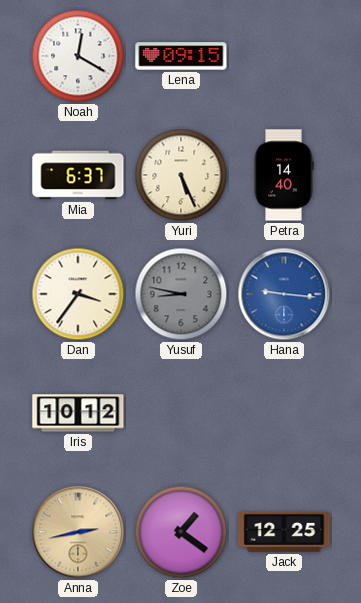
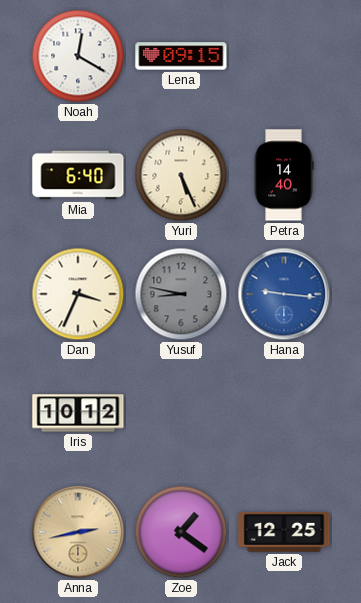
Mia: 6:37 -> 6:40
Dan: 3:36 -> 3:34
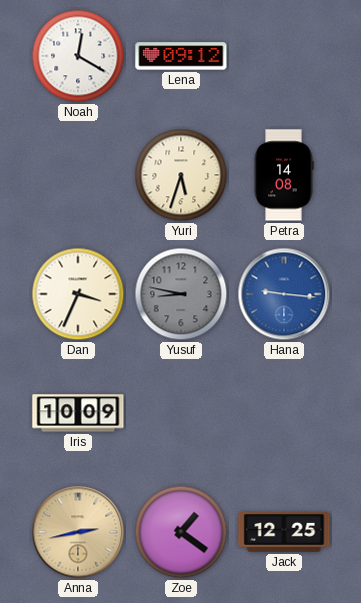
Lena: 09:15 -> 09:12
Mia: 6:40 -> none
Yuri: 5:26 -> 5:33
Petra: 14:40 -> 14:08
Iris: 10:12 -> 10:09
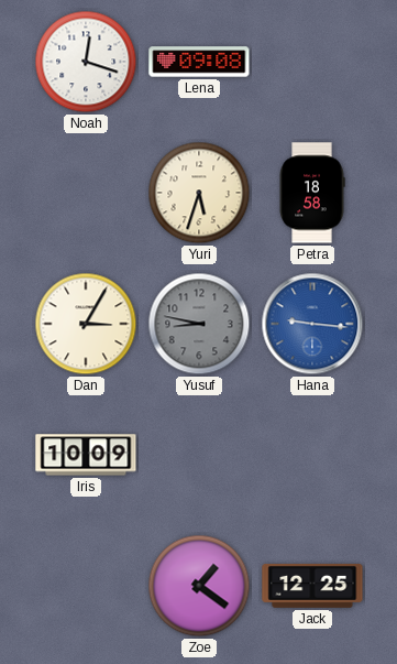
Noah: 12:20 -> 12:18
Lena: 09:12 -> 09:08
Petra: 14:08 -> 18:58
Dan: 3:34 -> 3:05
Anna: 2:43 -> none
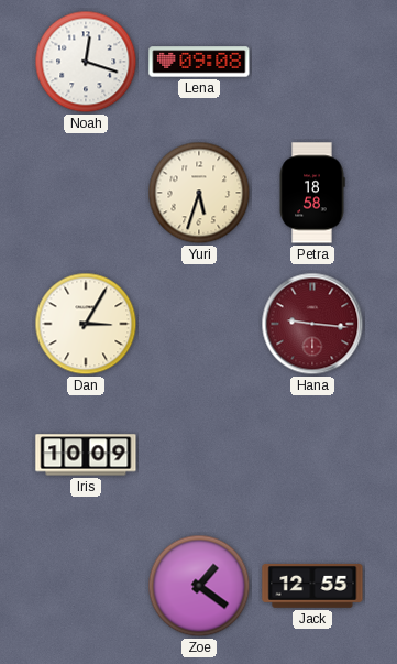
Yusuf: 8:47 -> none
Hana dial: blue -> burgundy
Jack: 12:25 -> 12:55
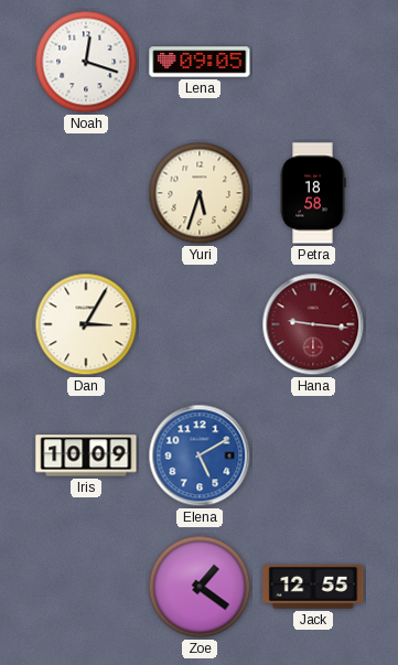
Lena: 09:08 -> 09:05
Elena: none -> 5:10
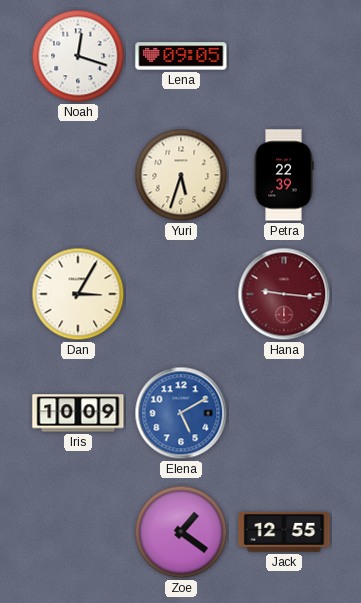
Petra: 18:58 -> 22:39
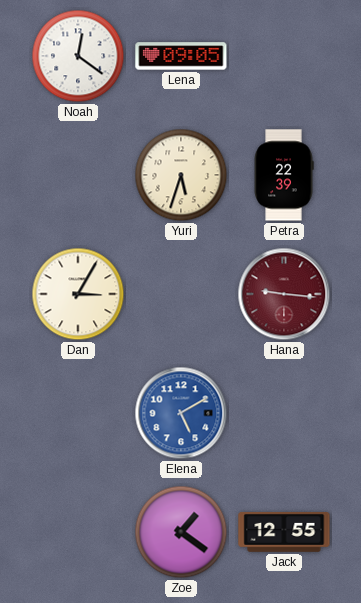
Noah: 12:18 -> 12:21
Iris: 10:09 -> none
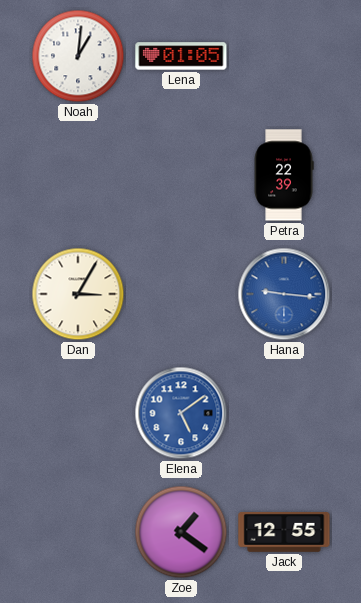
Noah: 12:21 -> 1:01
Lena: 09:05 -> 01:05
Yuri: 5:33 -> none
Hana dial: burgundy -> blue
Elena: 5:10 -> 5:09
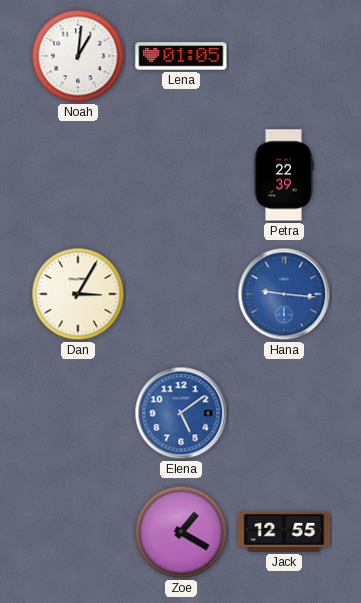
Zoe: 1:21 -> 1:20
